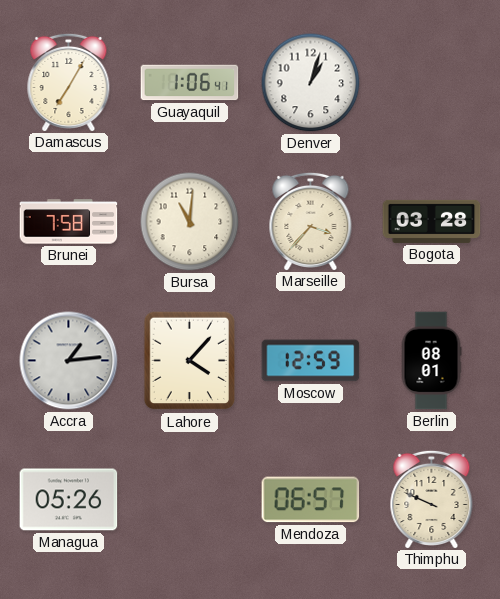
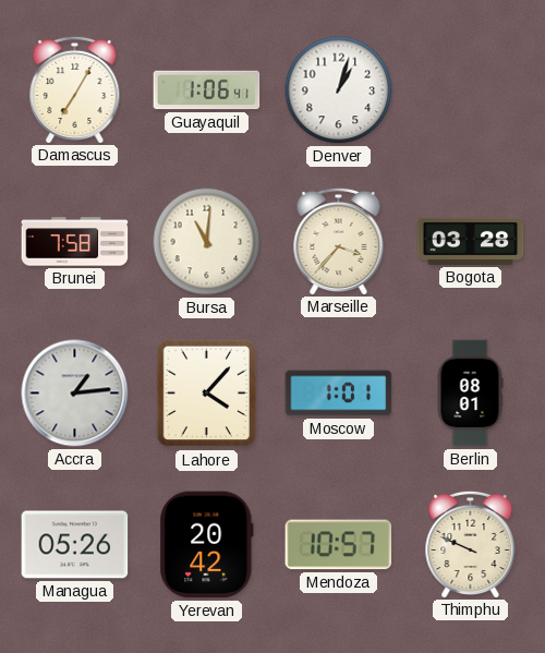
Moscow: 12:59 -> 1:01
Yerevan: none -> 20:42
Mendoza: 06:57 -> 10:57
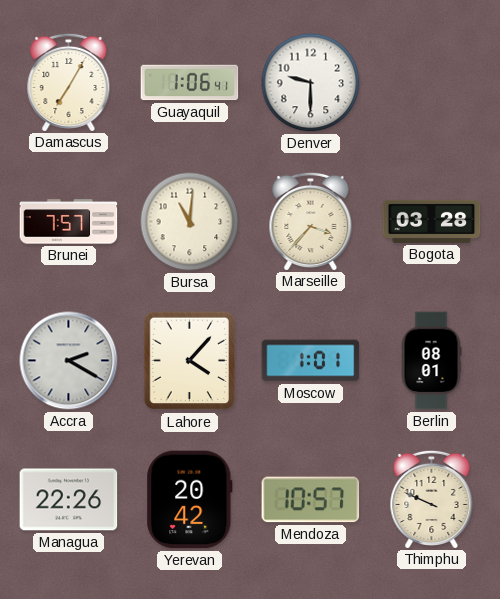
Denver: 1:03 -> 9:30
Brunei: 7:58 -> 7:57
Accra: 1:14 -> 2:20
Managua: 05:26 -> 22:26
